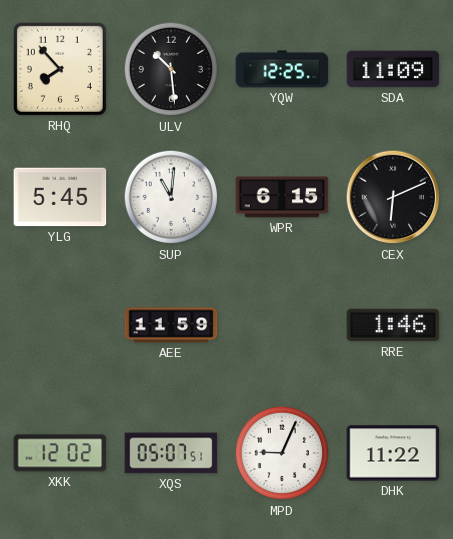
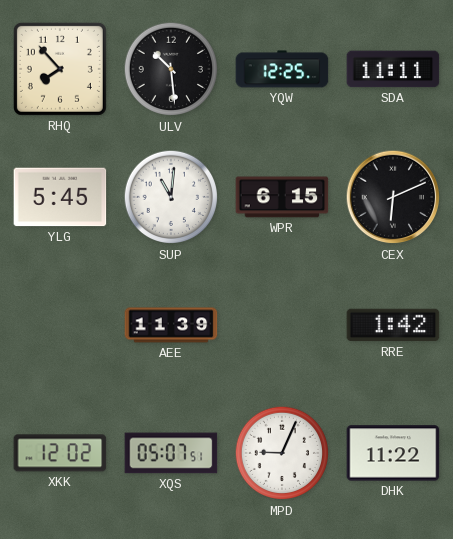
SDA: 11:09 -> 11:11
AEE: 11:59 -> 11:39
RRE: 1:46 -> 1:42
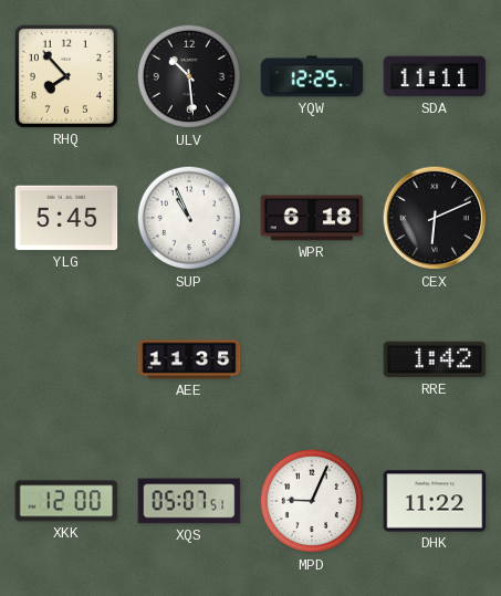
SUP: 11:01 -> 10:56
WPR: 6:15 -> 6:18
AEE: 11:39 -> 11:35
XKK: 12:02 -> 12:00
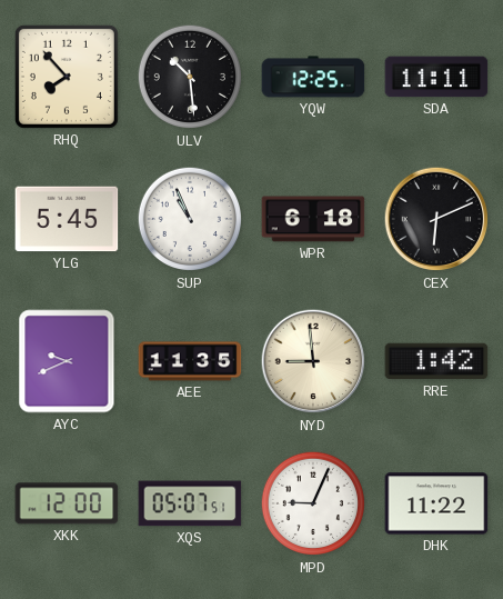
AYC: none -> 9:41
NYD: none -> 8:59
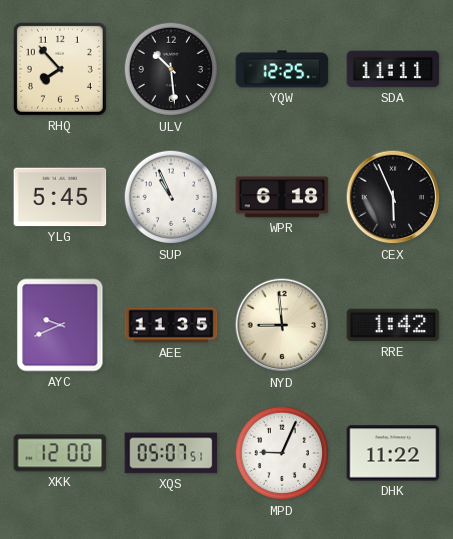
CEX: 6:11 -> 5:56
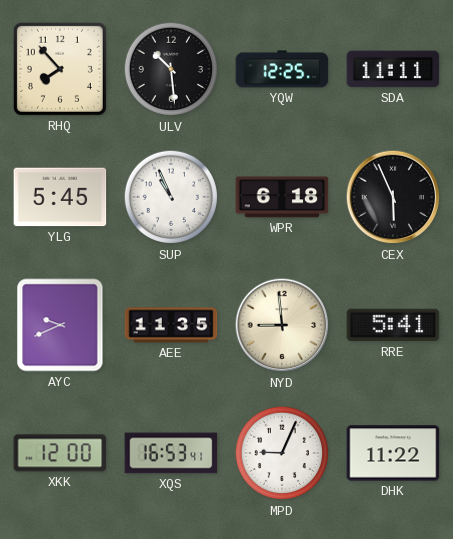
RRE: 1:42 -> 5:41
XQS: 05:07 -> 16:53
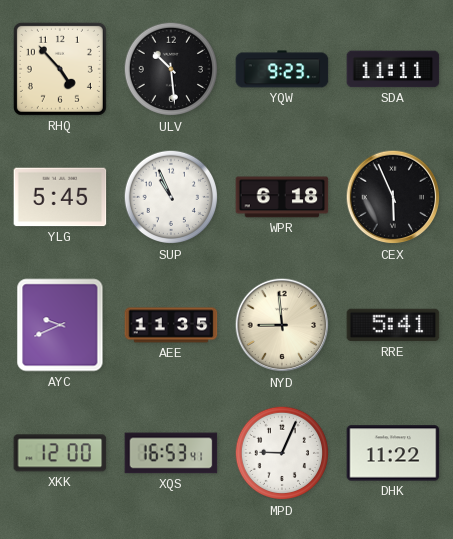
RHQ: 7:53 -> 4:53
YQW: 12:25 -> 9:23
